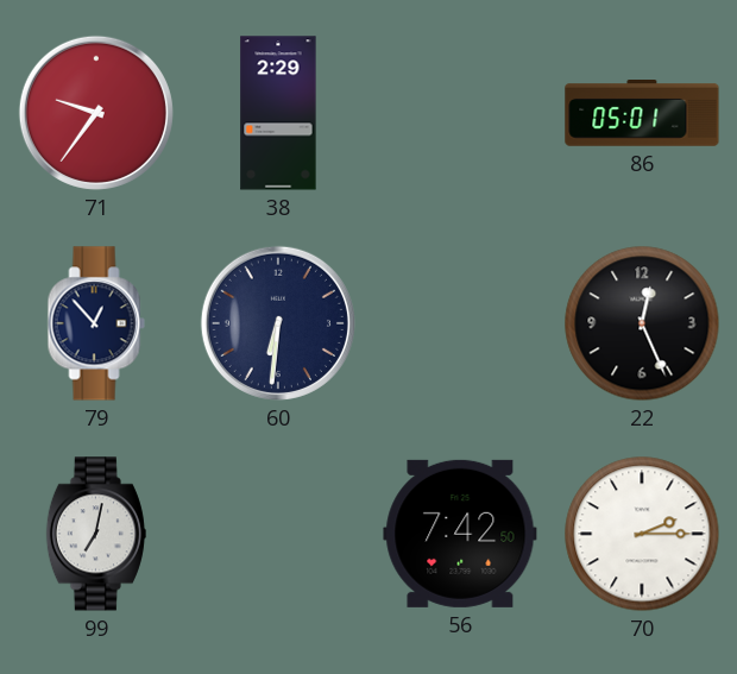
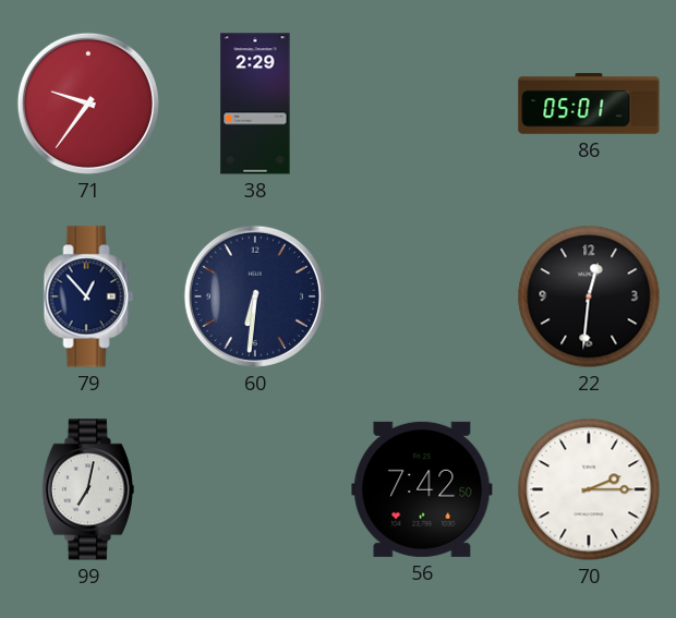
22: 12:26 -> 12:31
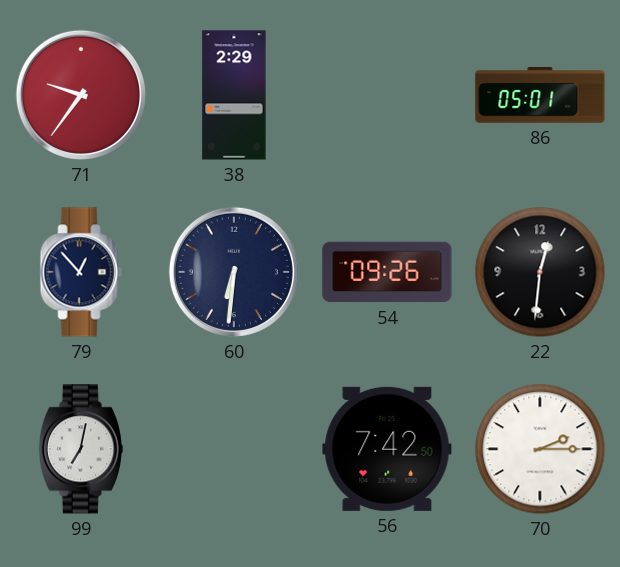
54: none -> 09:26
